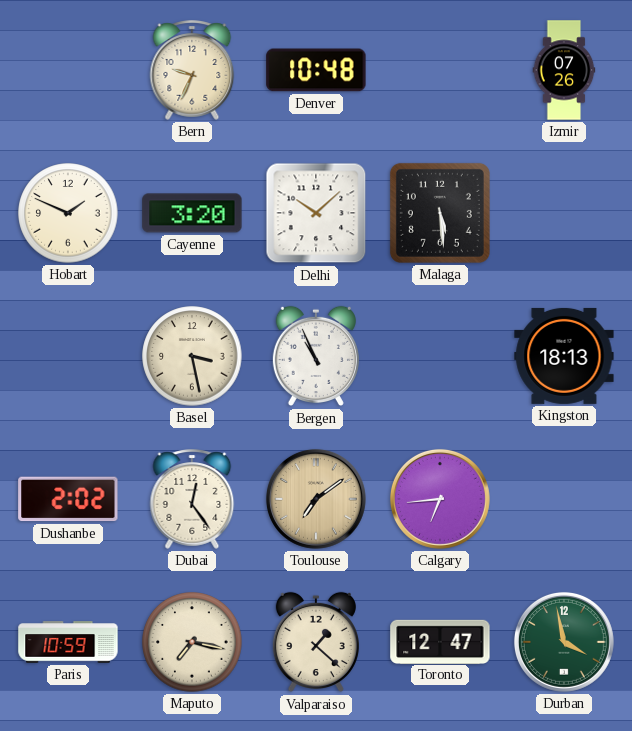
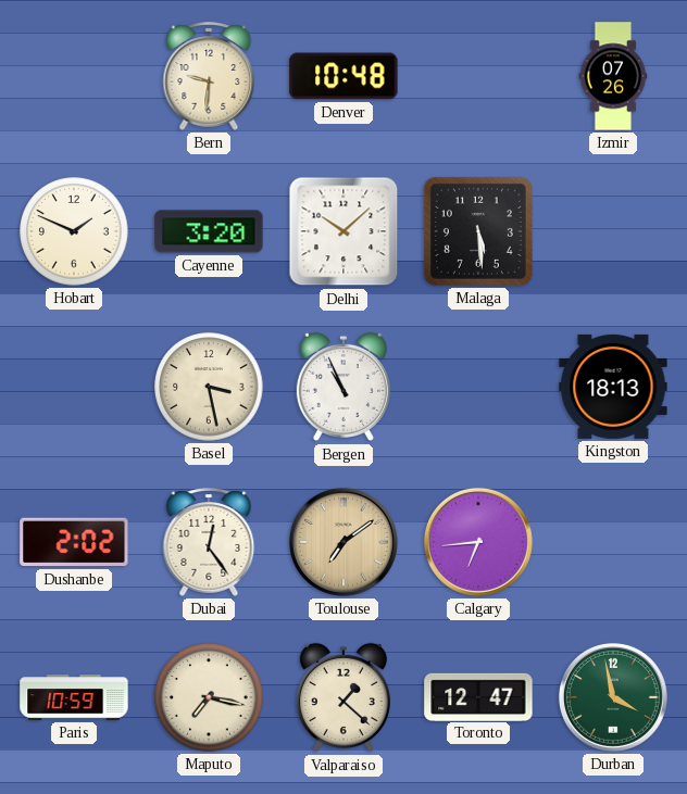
Bern: 9:34 -> 9:31
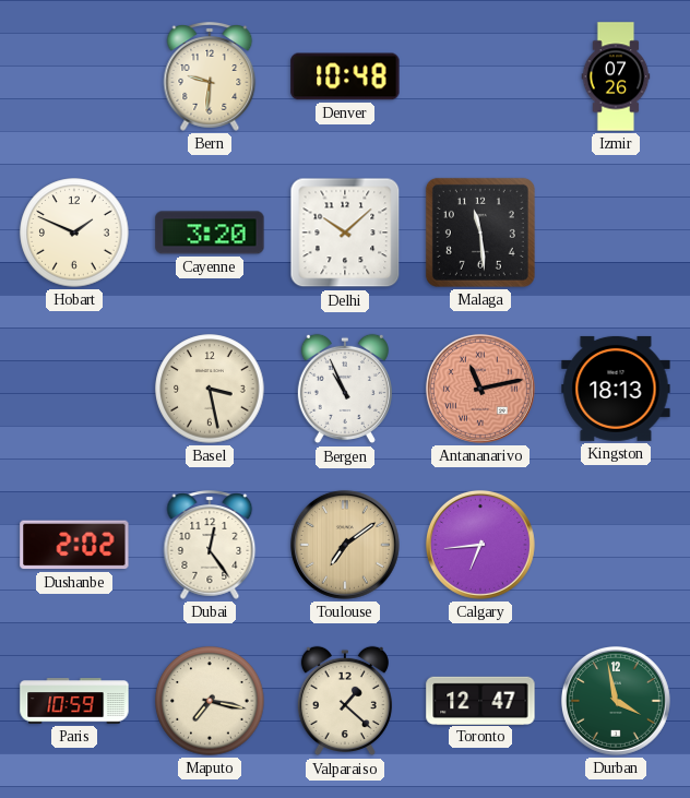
Malaga: 5:29 -> 11:29
Antananarivo: none -> 11:13
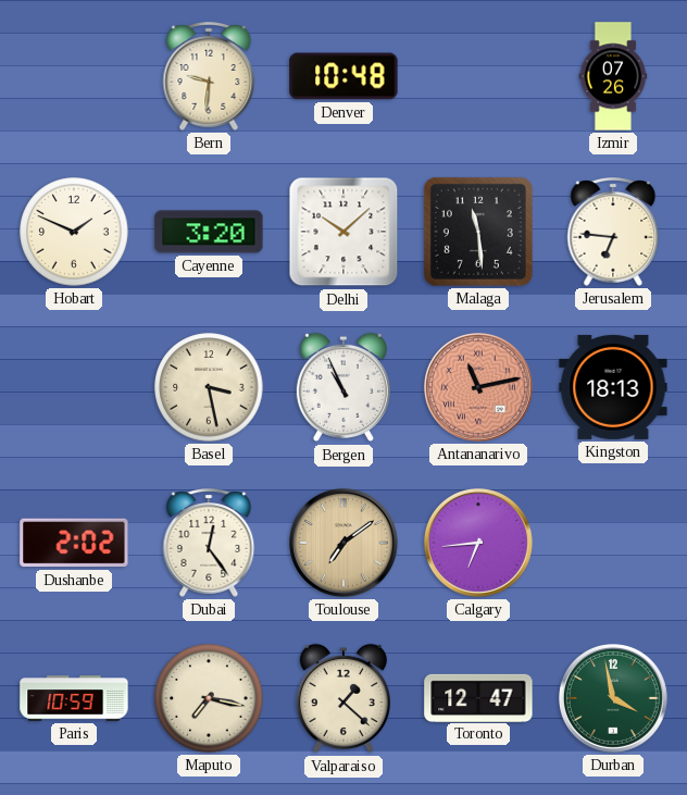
Jerusalem: none -> 6:46
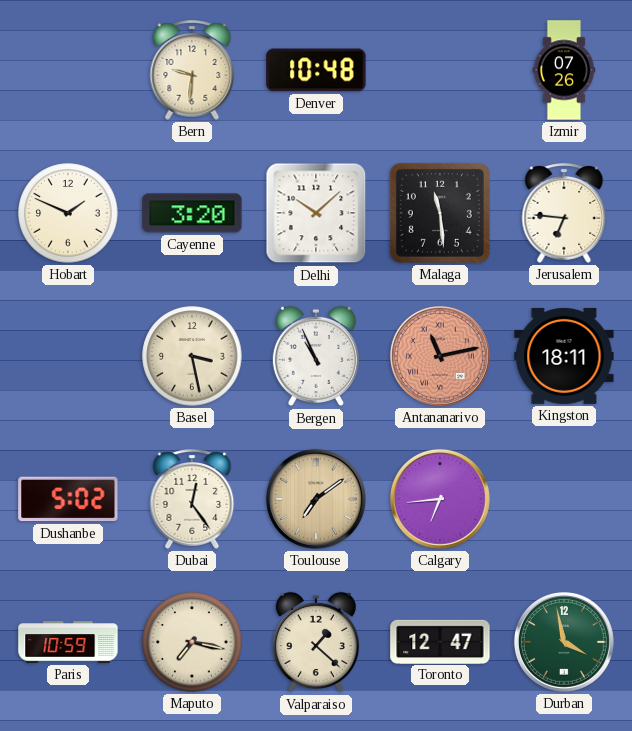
Kingston: 18:13 -> 18:11
Dushanbe: 2:02 -> 5:02
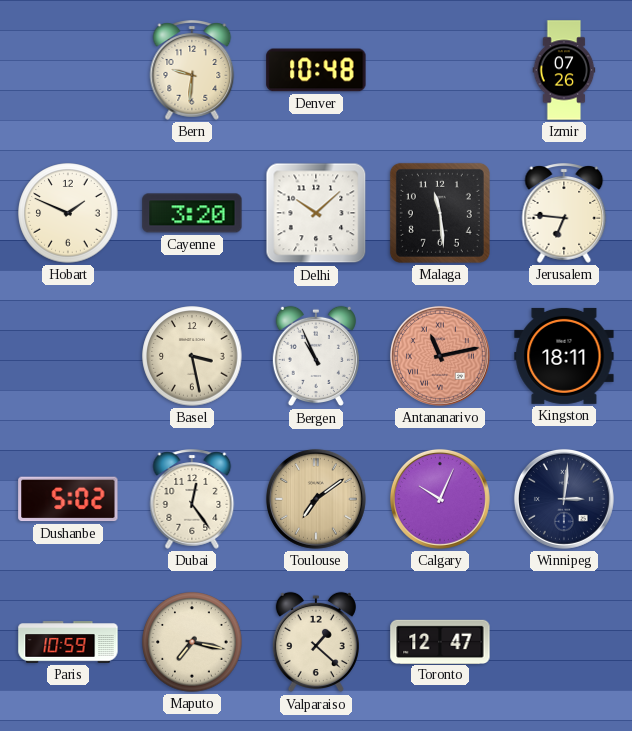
Calgary: 6:44 -> 10:04
Winnipeg: none -> 3:01
Durban: 3:58 -> none
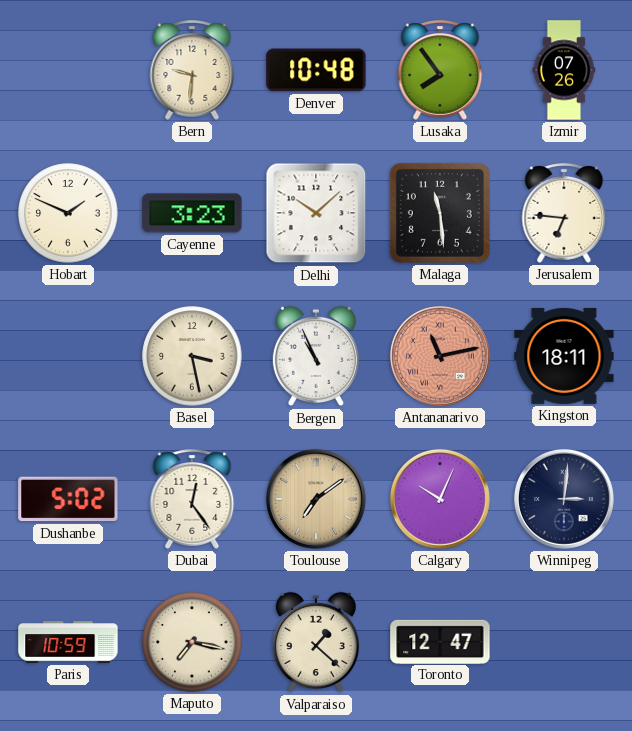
Lusaka: none -> 7:54
Cayenne: 3:20 -> 3:23
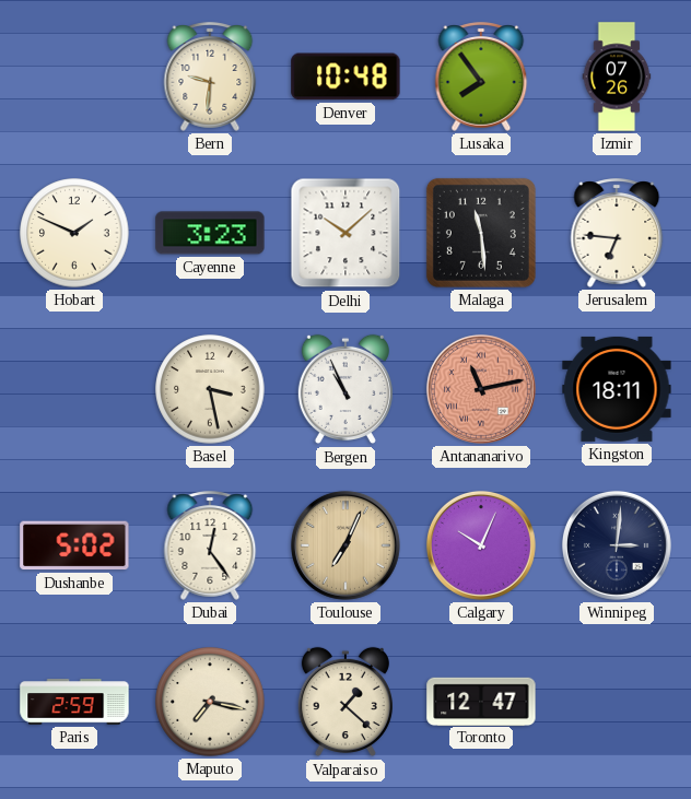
Toulouse: 7:09 -> 7:04
Paris: 10:59 -> 2:59
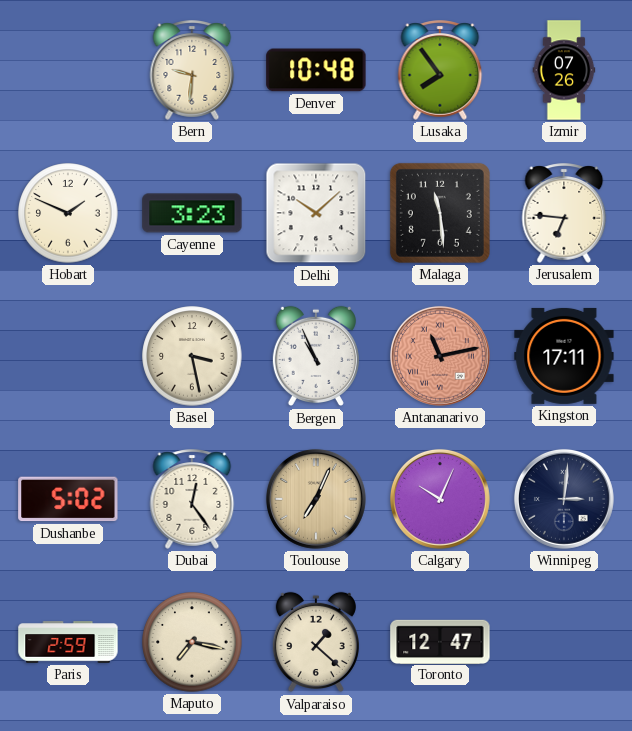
Kingston: 18:11 -> 17:11
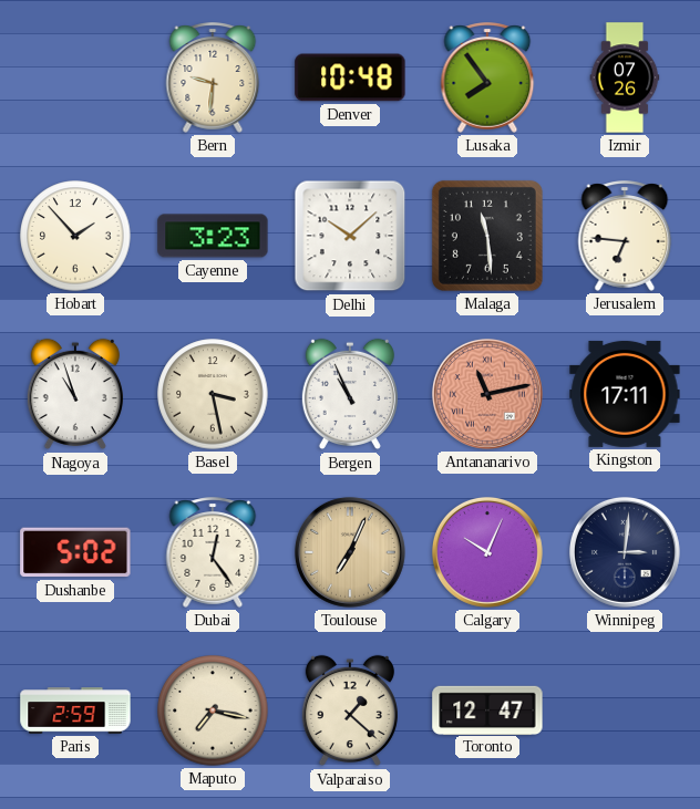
Hobart: 1:49 -> 1:53
Nagoya: none -> 10:57
